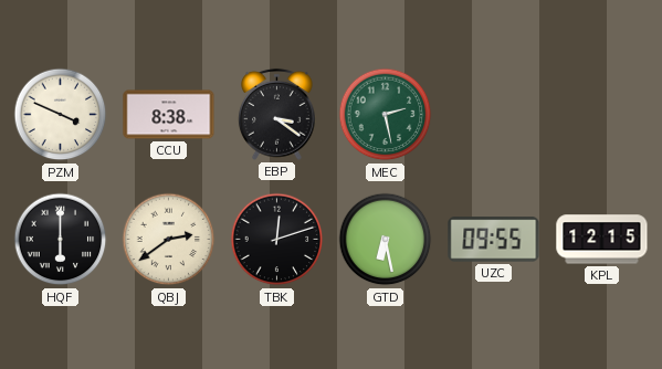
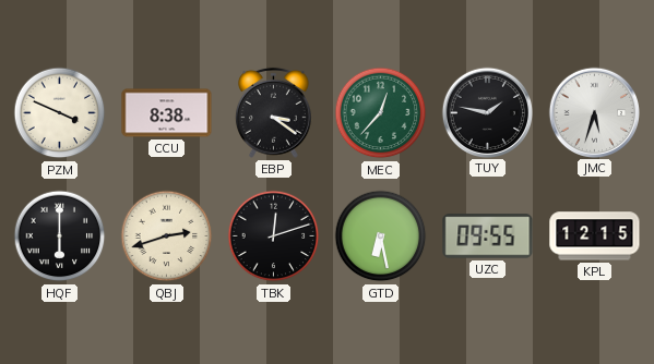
MEC: 2:28 -> 12:37
TUY: none -> 1:47
JMC: none -> 5:33
QBJ: 2:39 -> 2:42
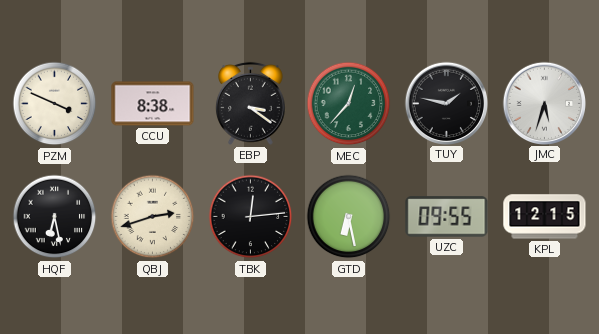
HQF: 6:00 -> 6:28
TBK: 12:12 -> 12:14
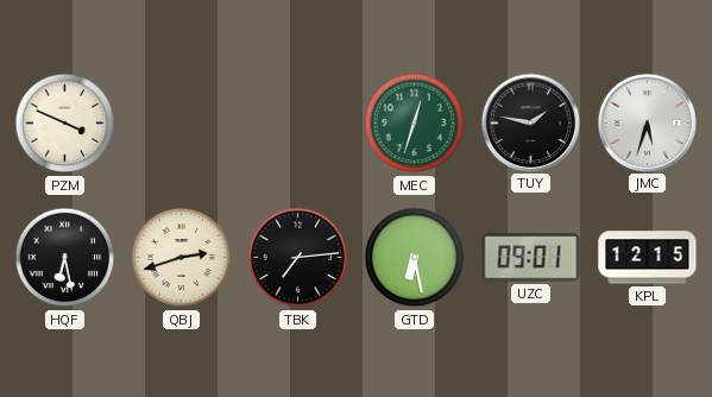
CCU: 8:38 -> none
EBP: 3:21 -> none
MEC: 12:37 -> 12:33
TBK: 12:14 -> 7:14
UZC: 09:55 -> 09:01
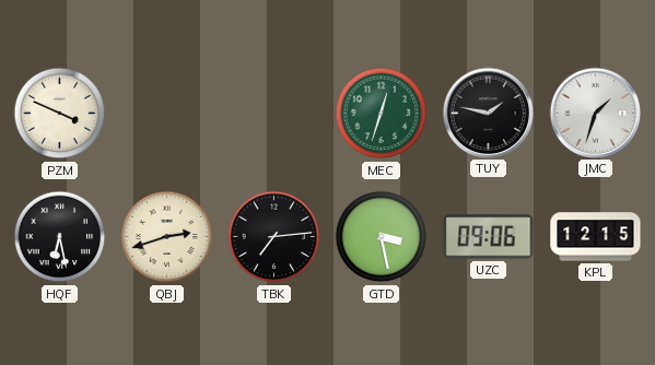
JMC: 5:33 -> 1:33
GTD: 6:28 -> 3:28
UZC: 09:01 -> 09:06
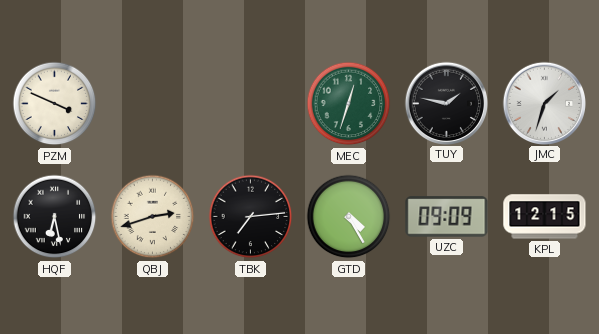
GTD: 3:28 -> 4:25
UZC: 09:06 -> 09:09
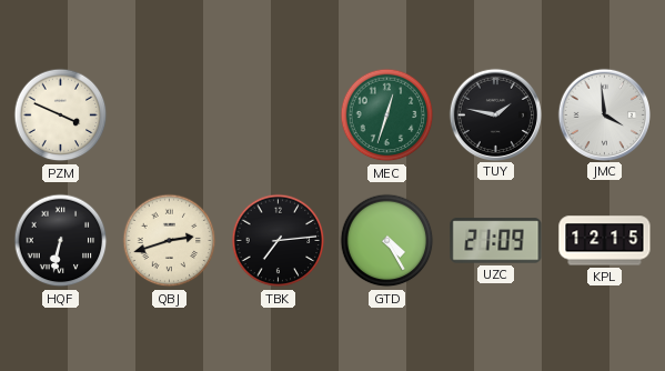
JMC: 1:33 -> 3:59
HQF: 6:28 -> 6:32
UZC: 09:09 -> 21:09
